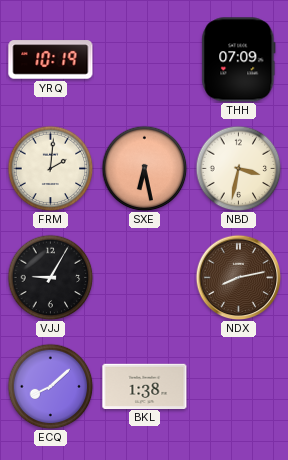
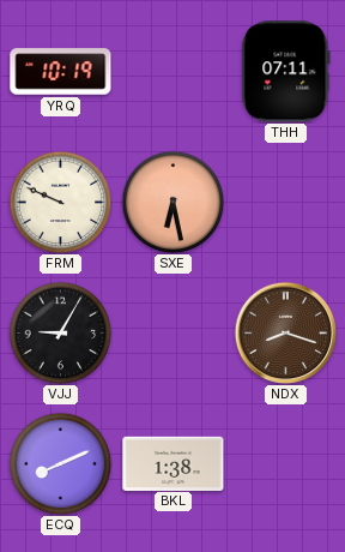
THH: 07:09 -> 07:11
FRM: 2:01 -> 9:49
NBD: 3:32 -> none
NDX: 8:13 -> 8:18
ECQ: 8:08 -> 8:11
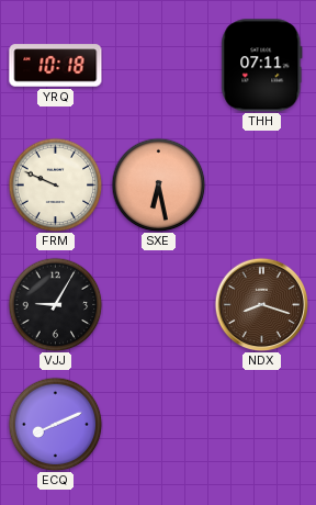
YRQ: 10:19 -> 10:18
BKL: 1:38 -> none
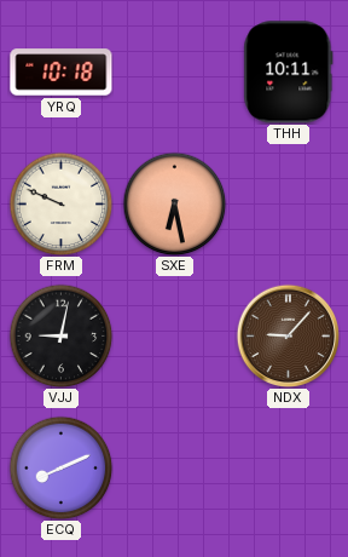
THH: 07:11 -> 10:11
VJJ: 9:05 -> 9:02
NDX: 8:18 -> 9:07
